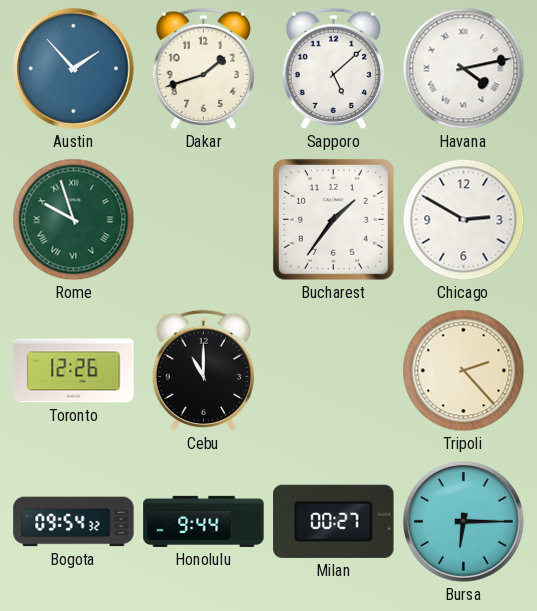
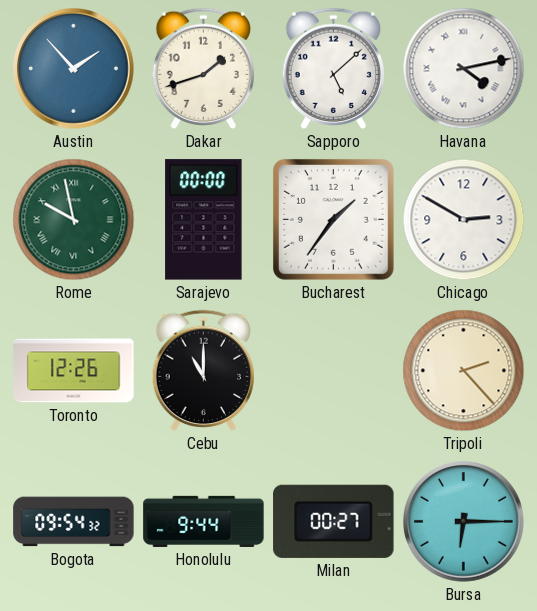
Rome: 9:57 -> 9:58
Sarajevo: none -> 00:00
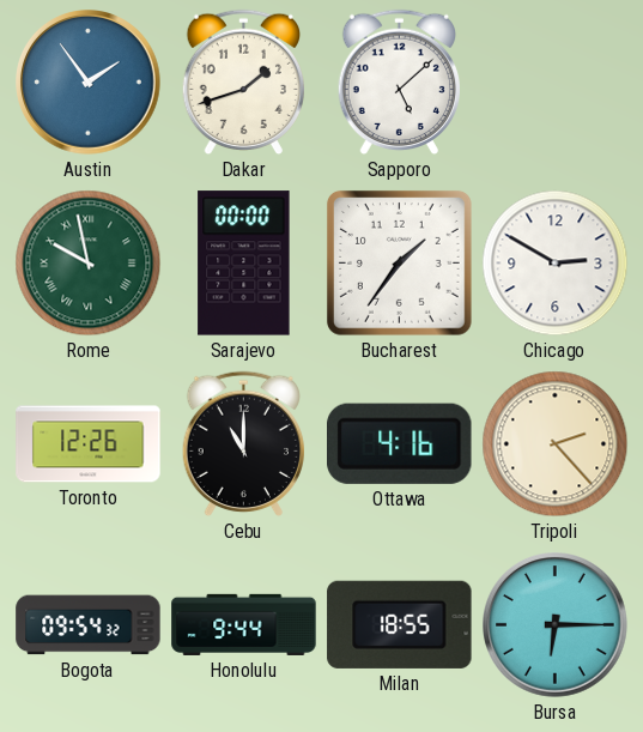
Austin: 1:53 -> 1:54
Havana: 4:13 -> none
Ottawa: none -> 4:16
Milan: 00:27 -> 18:55
